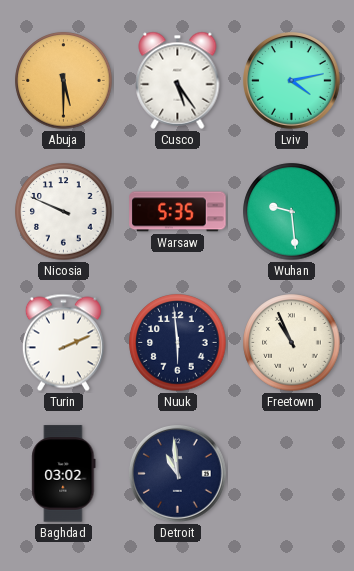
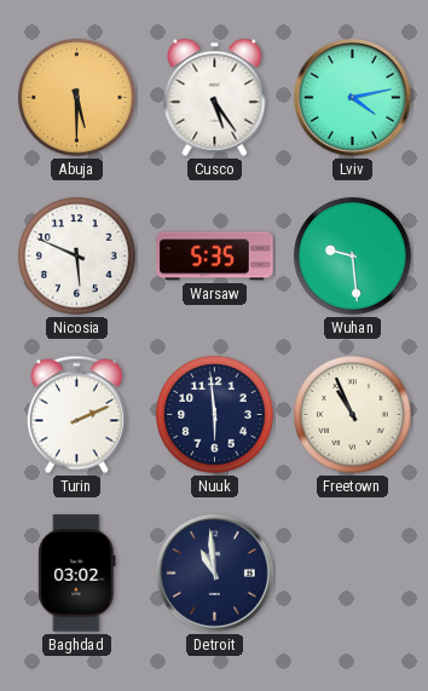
Nicosia: 9:49 -> 5:49
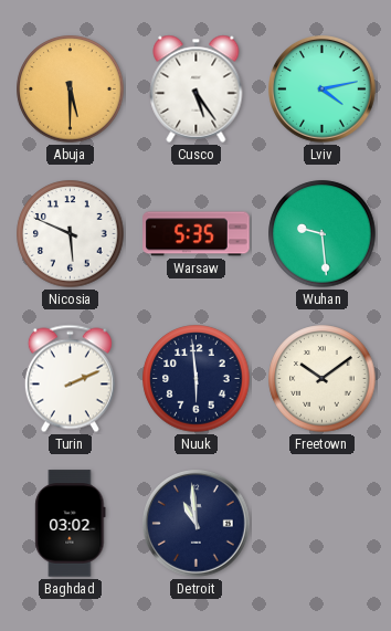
Freetown: 10:56 -> 10:09
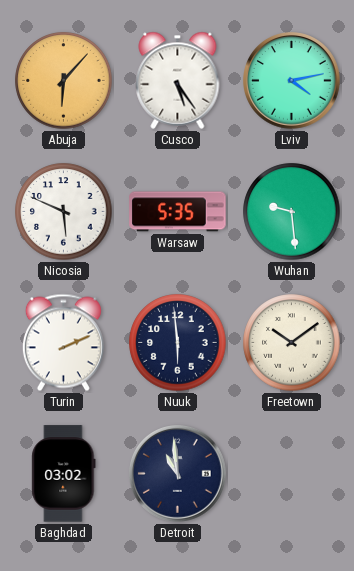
Abuja: 5:30 -> 6:07
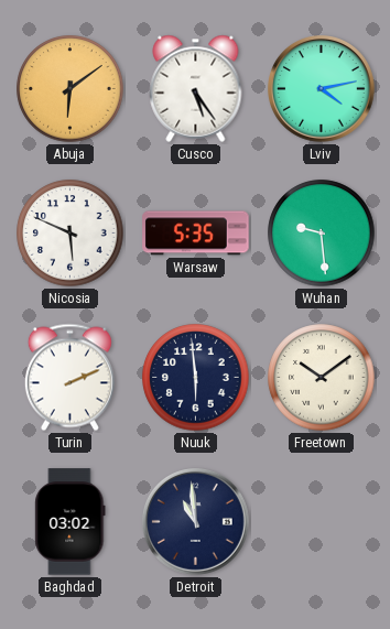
Abuja: 6:07 -> 6:09
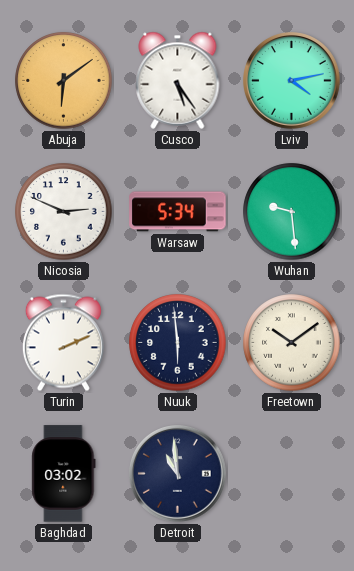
Nicosia: 5:49 -> 2:49
Warsaw: 5:35 -> 5:34
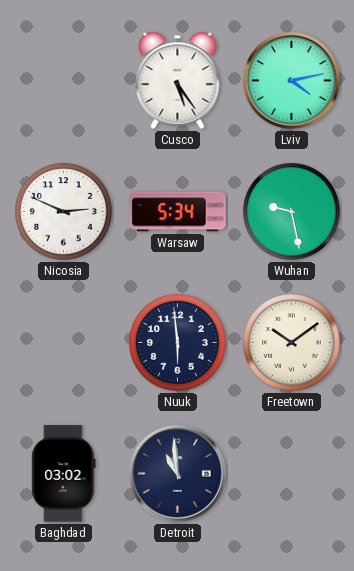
Abuja: 6:09 -> none
Wuhan: 9:29 -> 9:28
Turin: 2:11 -> none
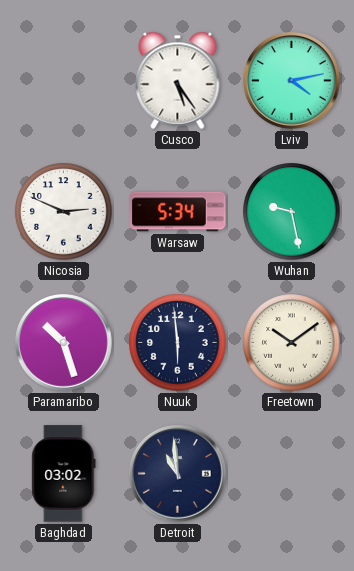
Paramaribo: none -> 10:27
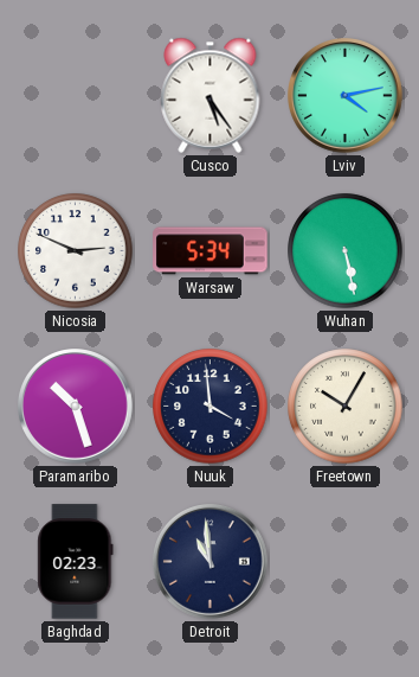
Wuhan: 9:28 -> 5:28
Nuuk: 5:59 -> 3:59
Freetown: 10:09 -> 10:05
Baghdad: 03:02 -> 02:23
